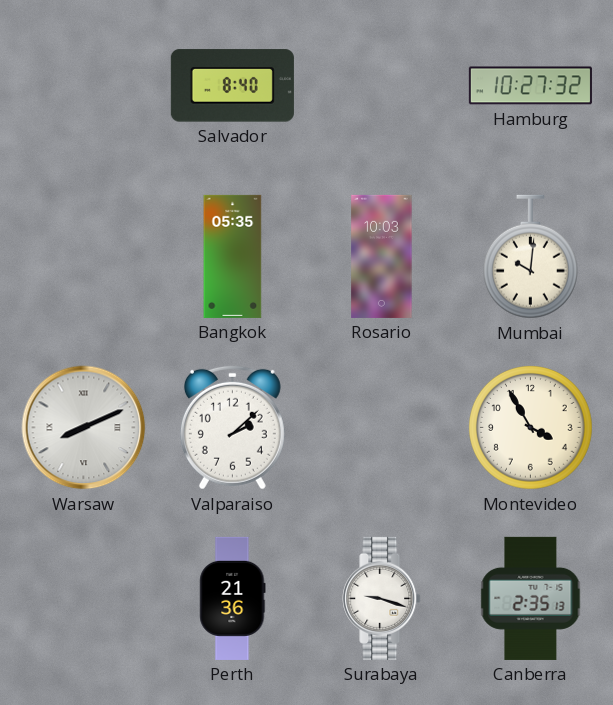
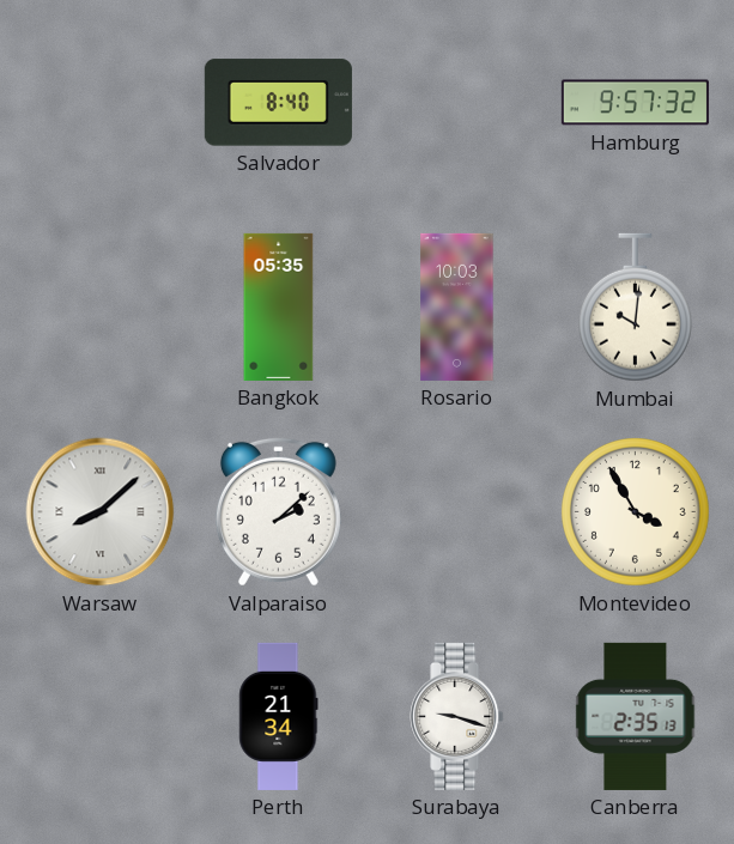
Hamburg: 10:27 -> 9:57
Warsaw: 8:11 -> 8:08
Perth: 21:36 -> 21:34
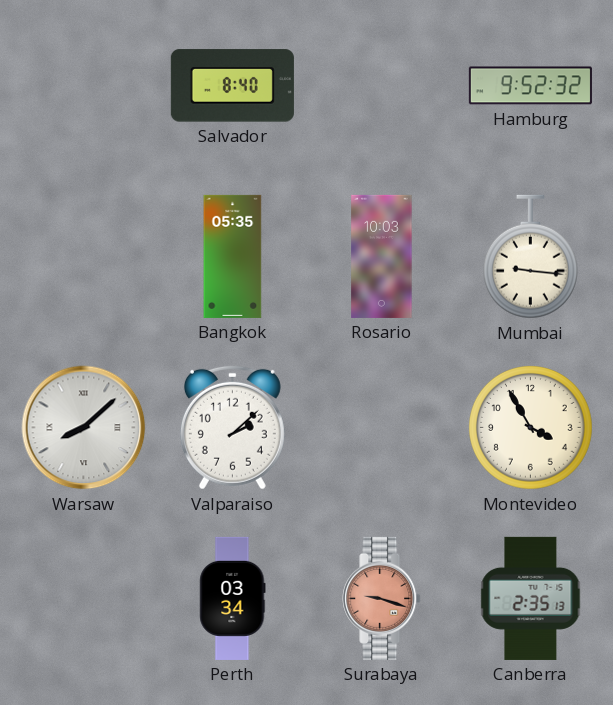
Hamburg: 9:57 -> 9:52
Mumbai: 10:01 -> 9:16
Perth: 21:34 -> 03:34
Surabaya dial: white -> salmon
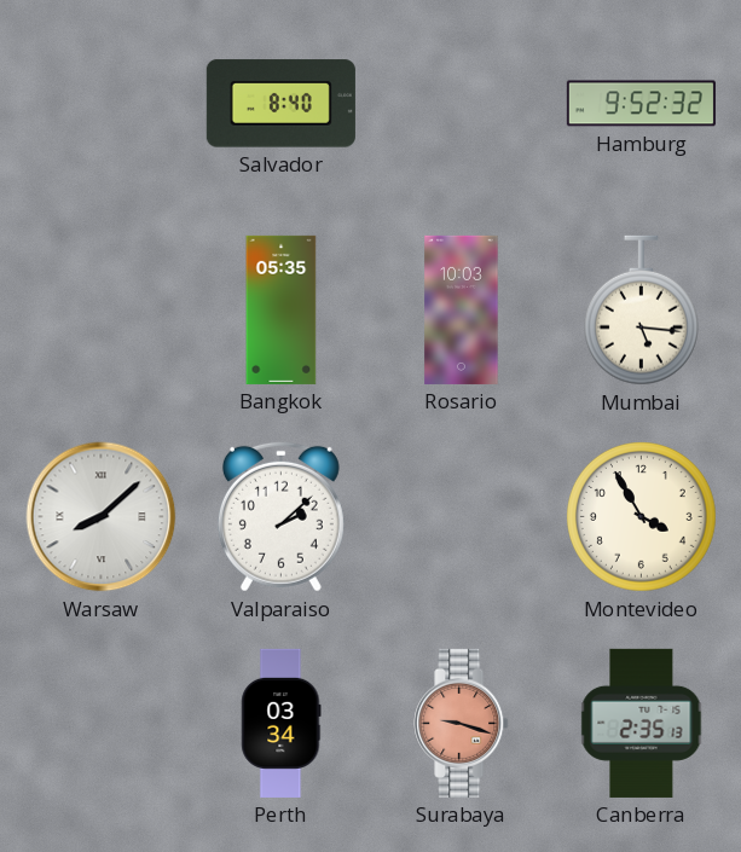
Mumbai: 9:16 -> 5:16
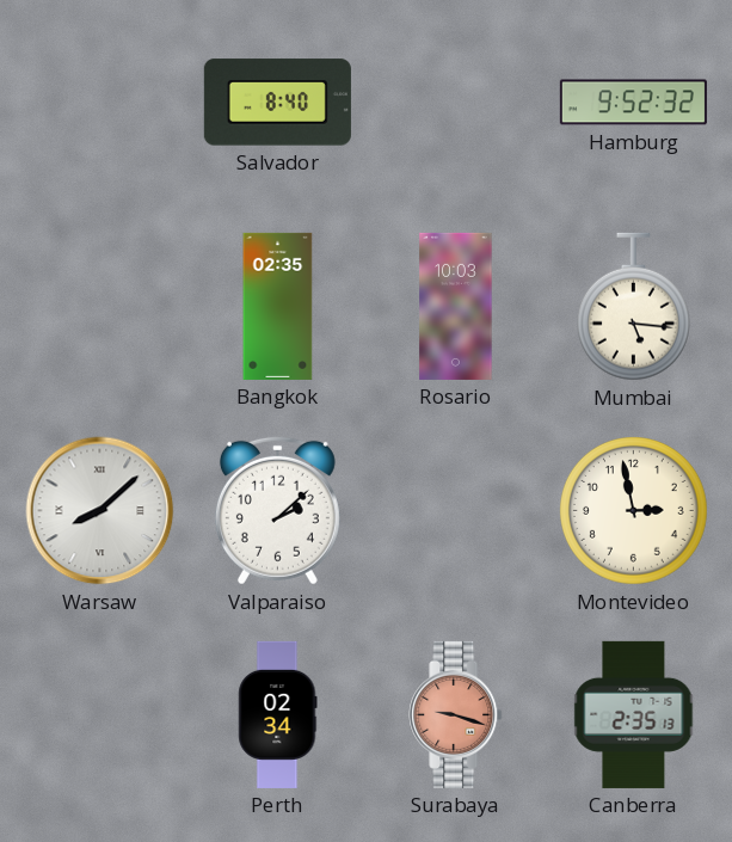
Bangkok: 05:35 -> 02:35
Montevideo: 3:55 -> 2:58
Perth: 03:34 -> 02:34
